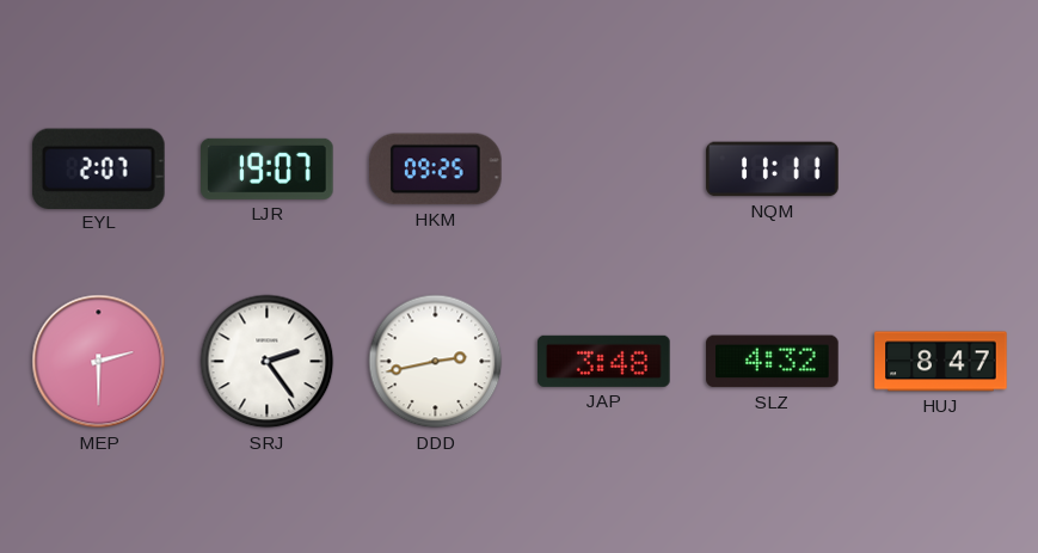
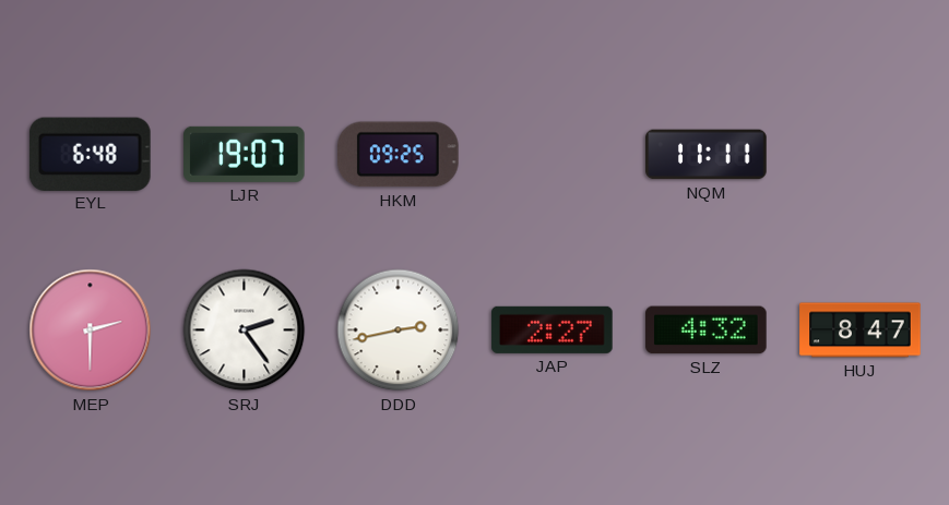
EYL: 2:07 -> 6:48
JAP: 3:48 -> 2:27
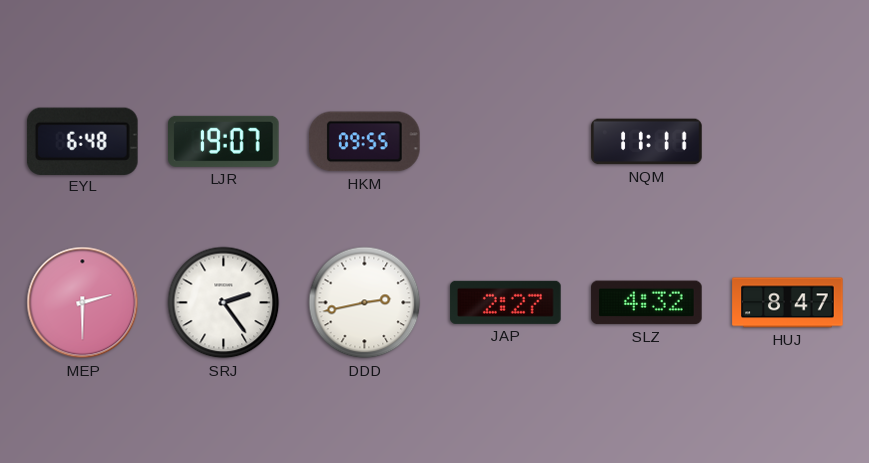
HKM: 09:25 -> 09:55
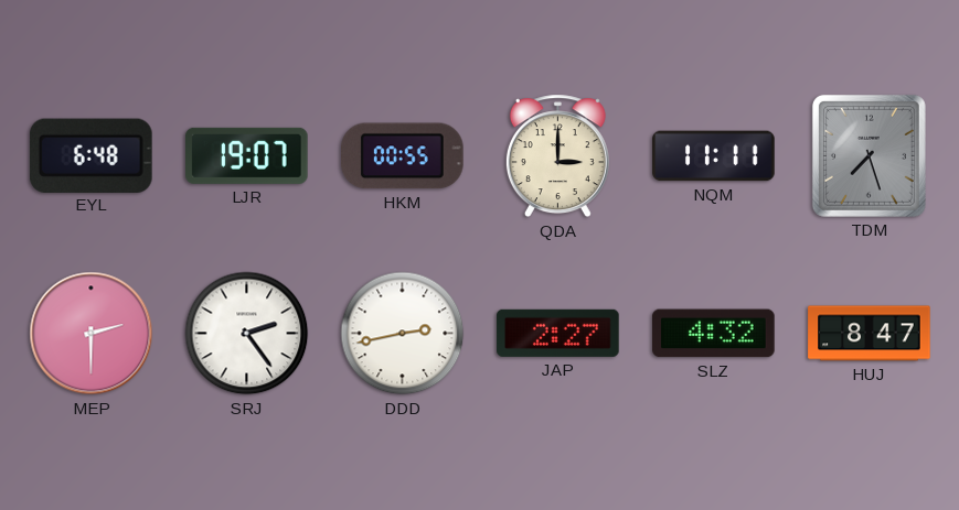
HKM: 09:55 -> 00:55
QDA: none -> 3:00
TDM: none -> 7:27
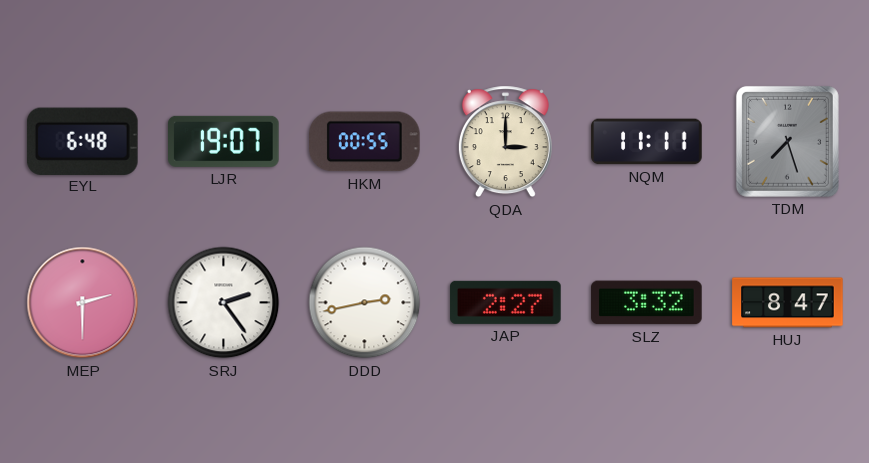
SLZ: 4:32 -> 3:32
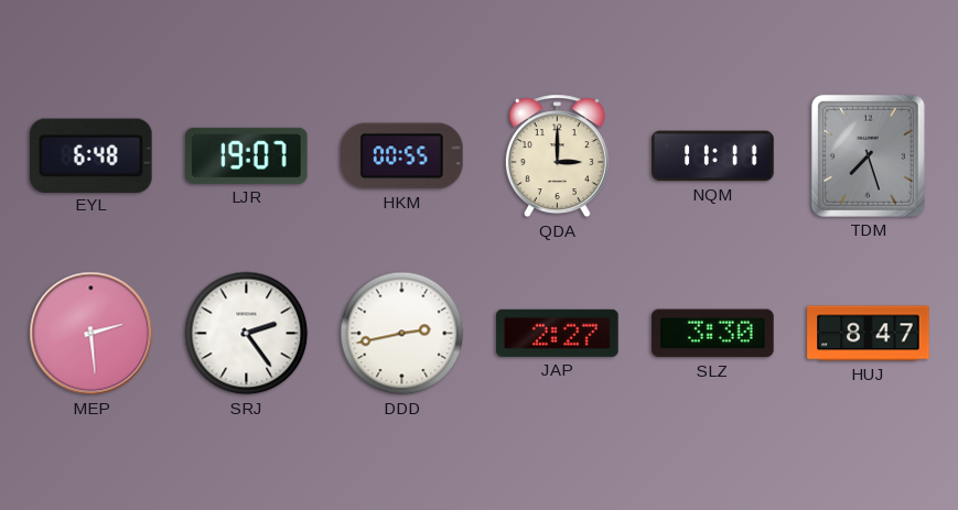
MEP: 2:30 -> 2:29
SLZ: 3:32 -> 3:30
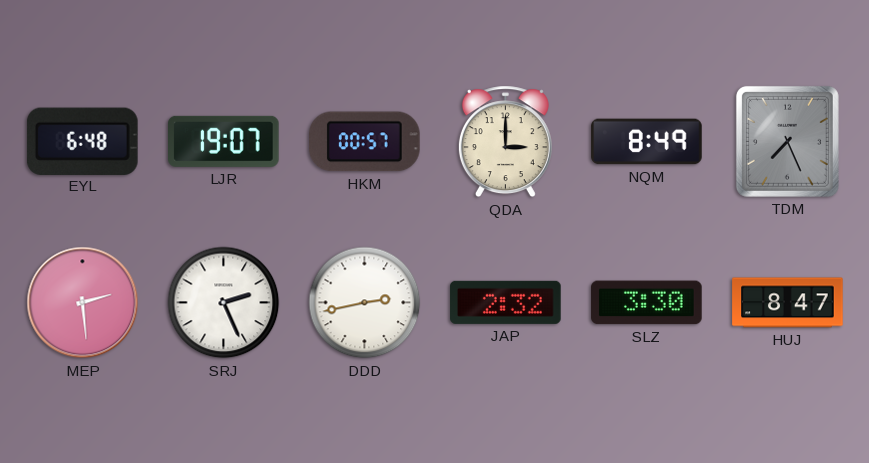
HKM: 00:55 -> 00:57
NQM: 11:11 -> 8:49
TDM: 7:27 -> 7:26
SRJ: 2:24 -> 2:26
JAP: 2:27 -> 2:32
